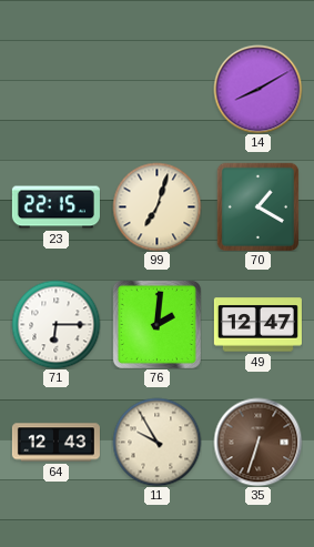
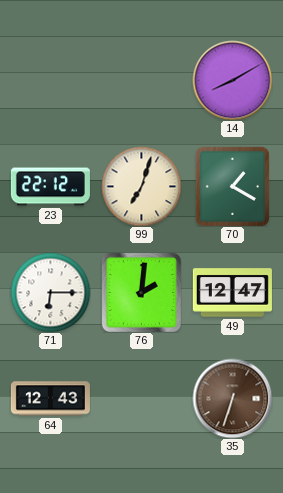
23: 22:15 -> 22:12
11: 9:55 -> none
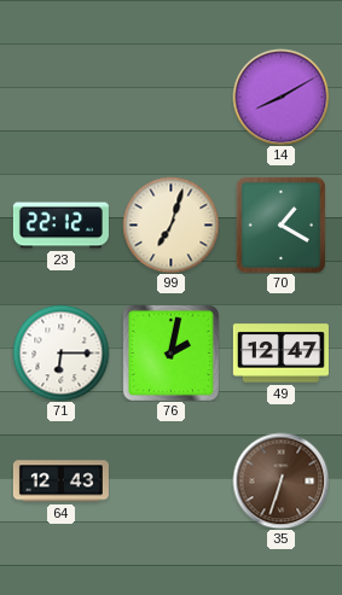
76: 2:01 -> 2:02
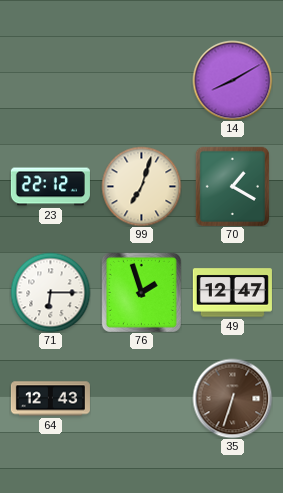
76: 2:02 -> 1:57
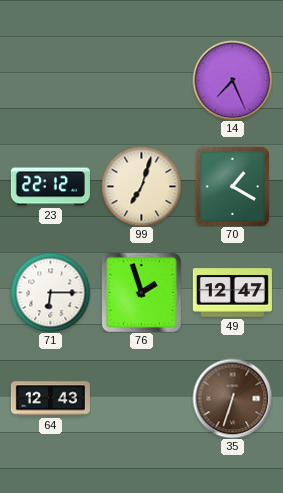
14: 8:10 -> 7:26
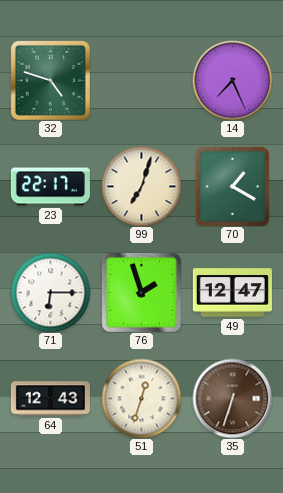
32: none -> 4:48
23: 22:12 -> 22:17
51: none -> 12:33
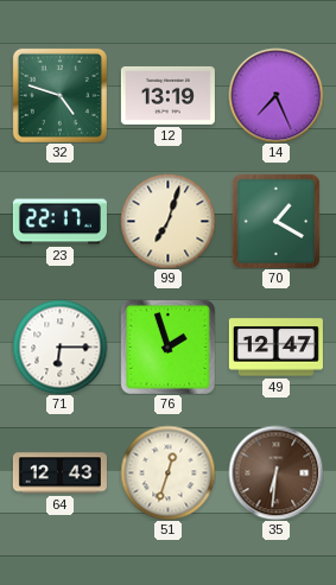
12: none -> 13:19
35: 6:33 -> 6:31
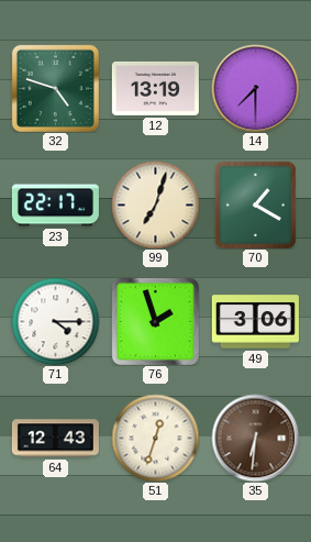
14: 7:26 -> 7:30
71: 6:15 -> 4:15
49: 12:47 -> 3:06
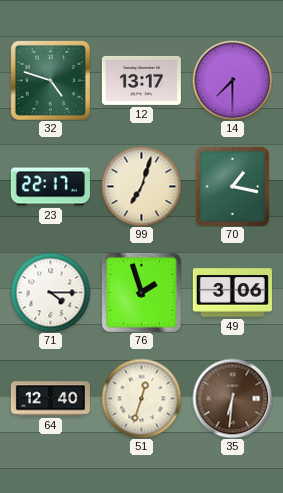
12: 13:19 -> 13:17
70: 1:20 -> 1:17
64: 12:43 -> 12:40
